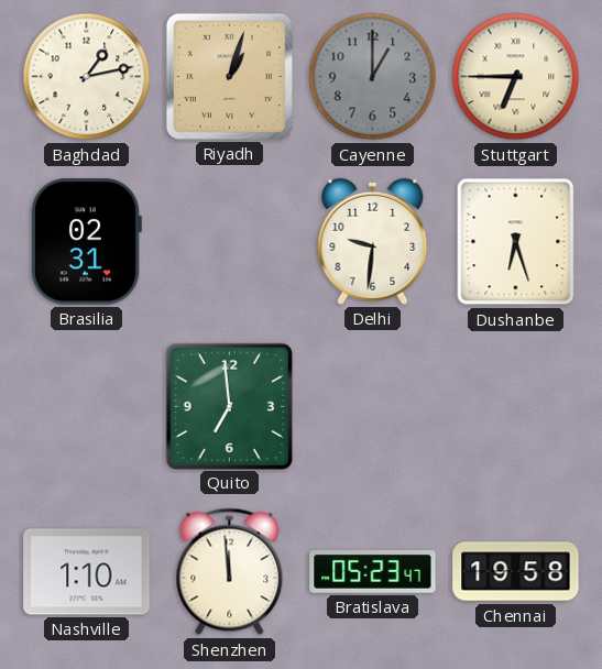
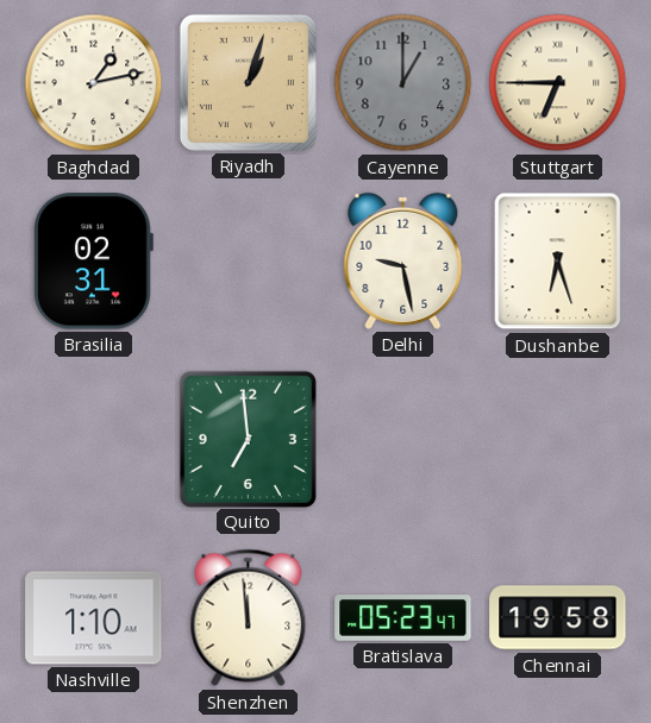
Delhi: 9:31 -> 9:28
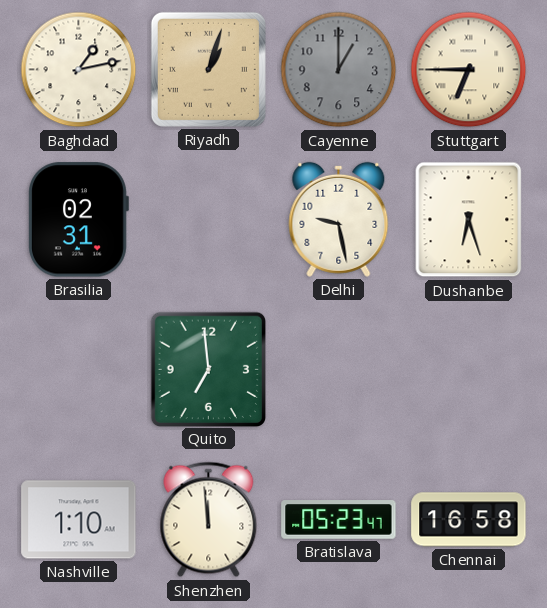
Chennai: 19:58 -> 16:58
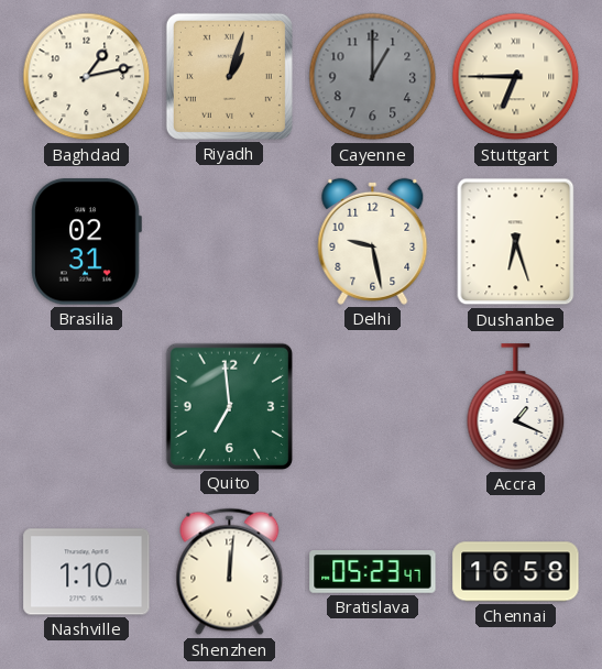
Accra: none -> 1:19
Shenzhen: 11:59 -> 12:01
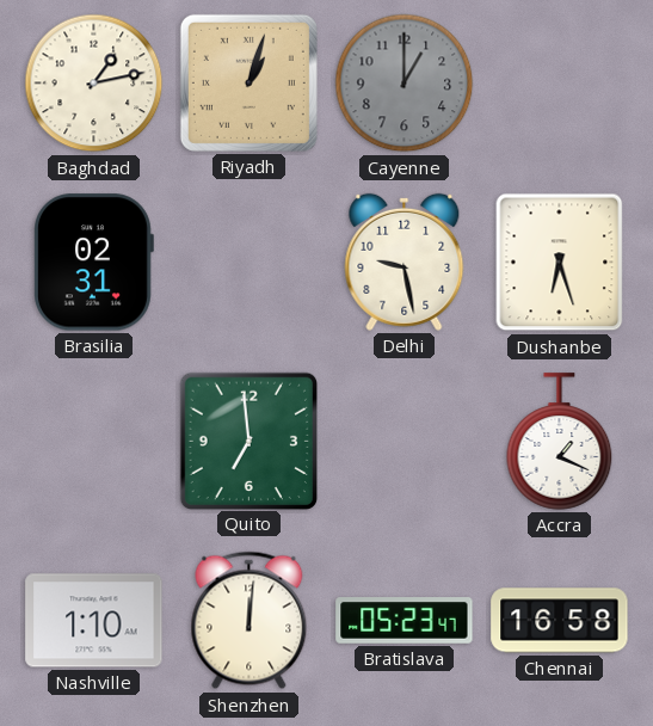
Stuttgart: 6:45 -> none
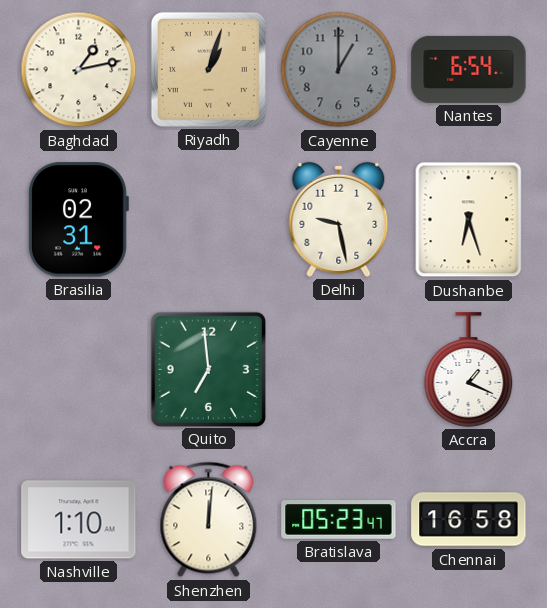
Nantes: none -> 6:54
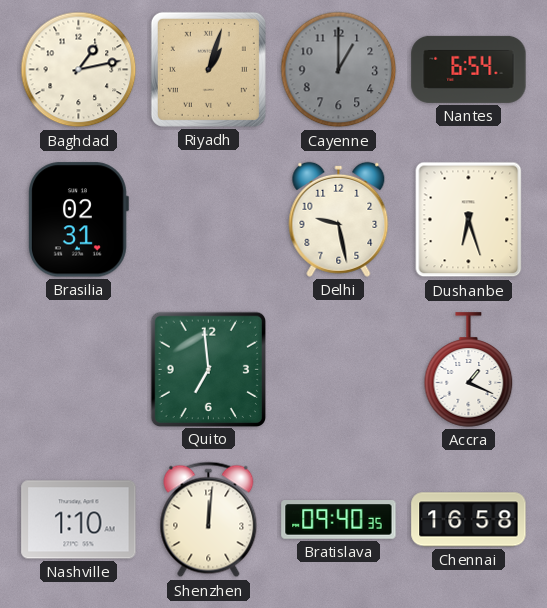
Bratislava: 05:23 -> 09:40
